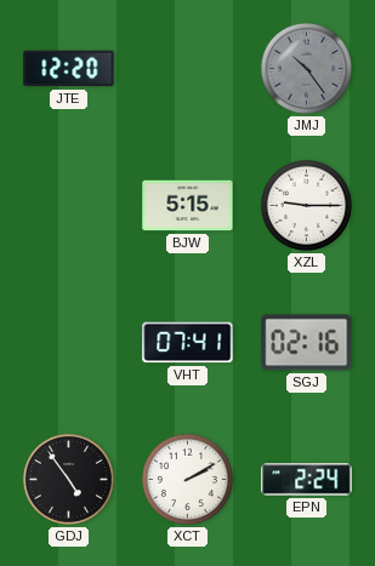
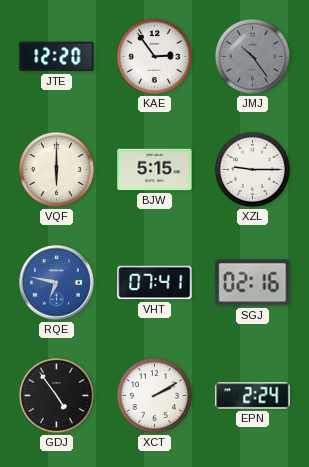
KAE: none -> 2:54
VQF: none -> 6:00
RQE: none -> 6:47
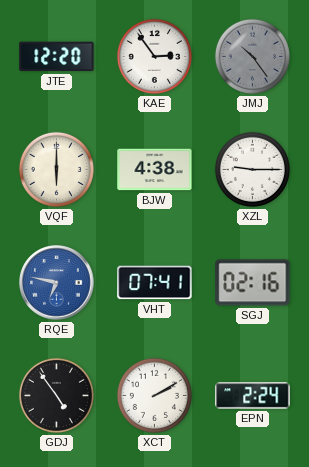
BJW: 5:15 -> 4:38
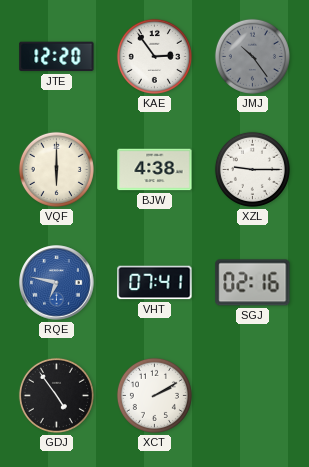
EPN: 2:24 -> none
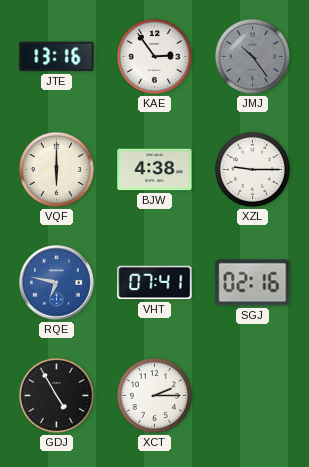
JTE: 12:20 -> 13:16
GDJ: 4:54 -> 4:55
XCT: 2:10 -> 2:15
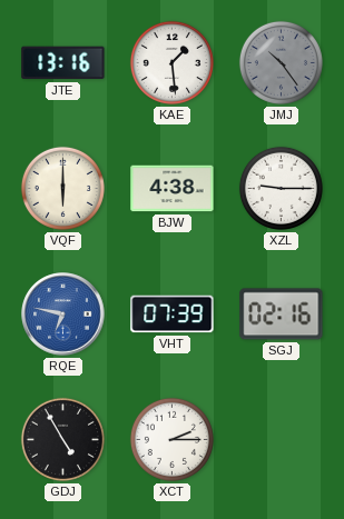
KAE: 2:54 -> 1:29
VHT: 07:41 -> 07:39
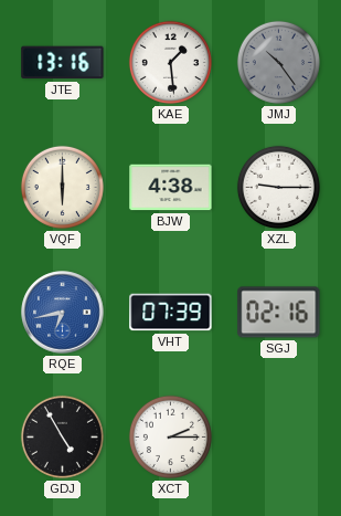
RQE: 6:47 -> 6:43
